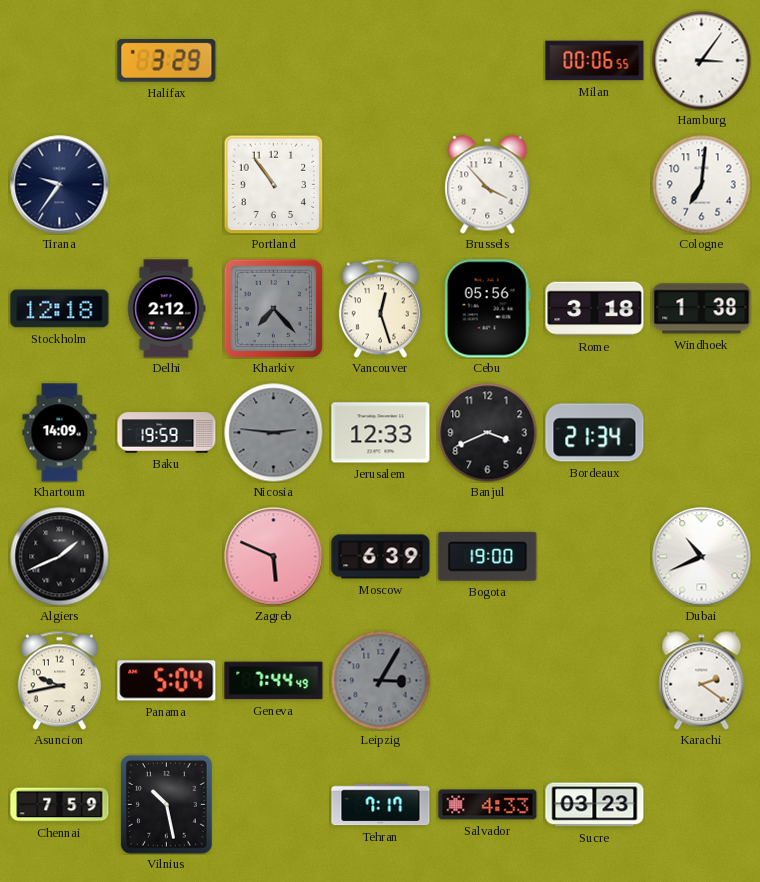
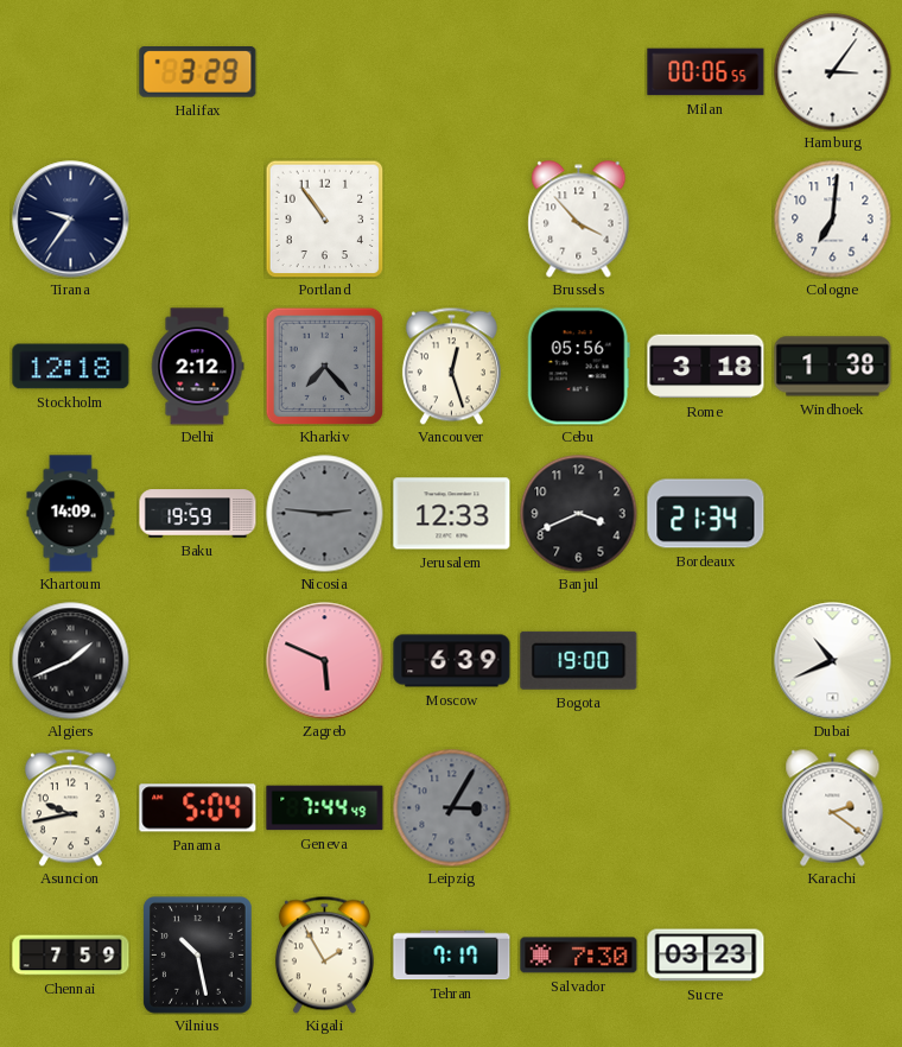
Kigali: none -> 1:55
Salvador: 4:33 -> 7:30
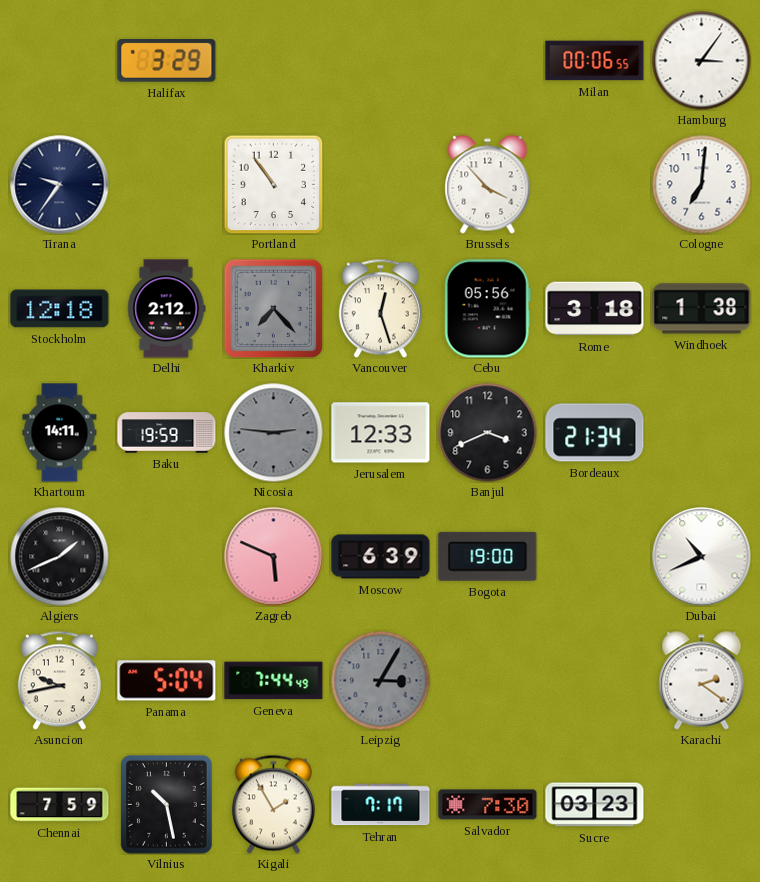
Khartoum: 14:09 -> 14:11
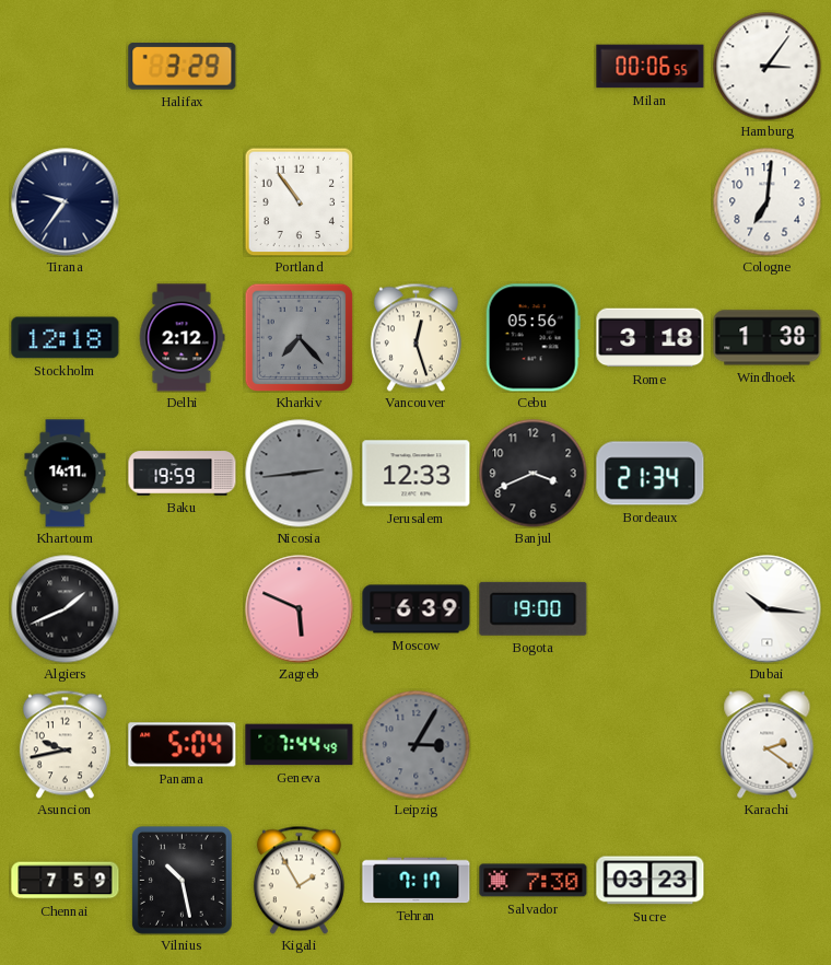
Brussels: 3:53 -> none
Nicosia: 2:46 -> 2:44
Dubai: 10:41 -> 10:16
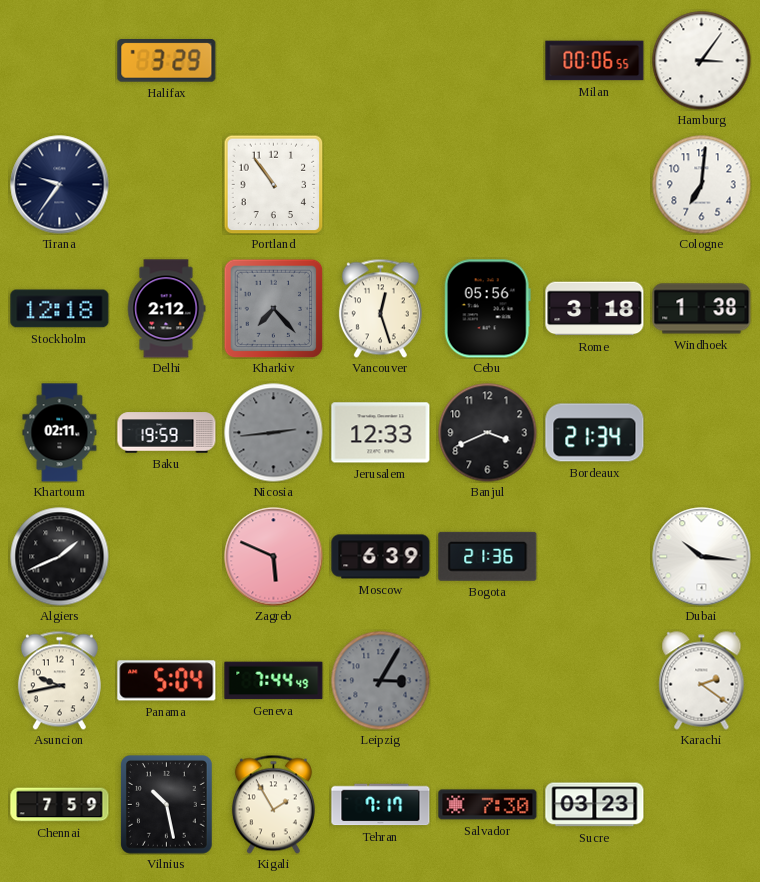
Khartoum: 14:11 -> 02:11
Bogota: 19:00 -> 21:36
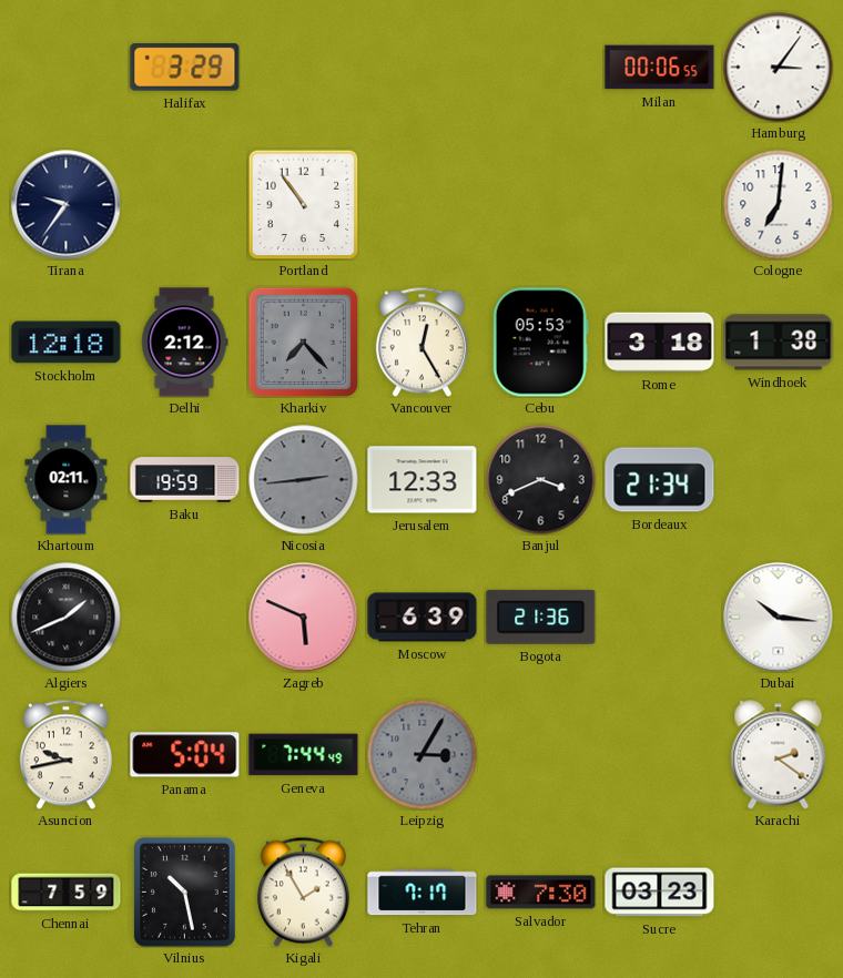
Vancouver: 12:27 -> 12:25
Cebu: 05:56 -> 05:53
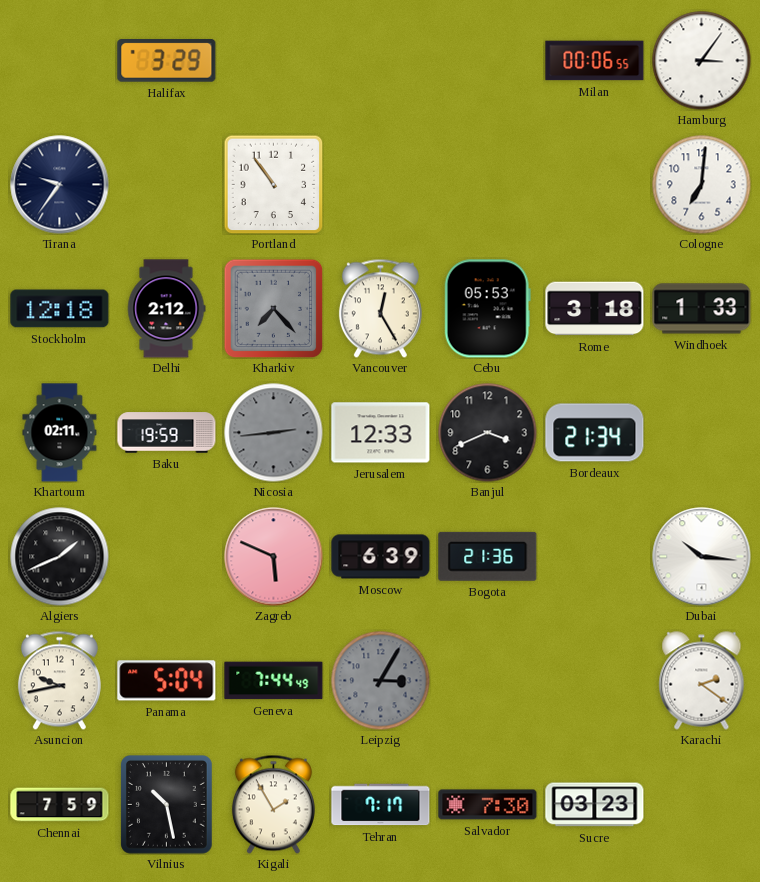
Windhoek: 1:38 -> 1:33
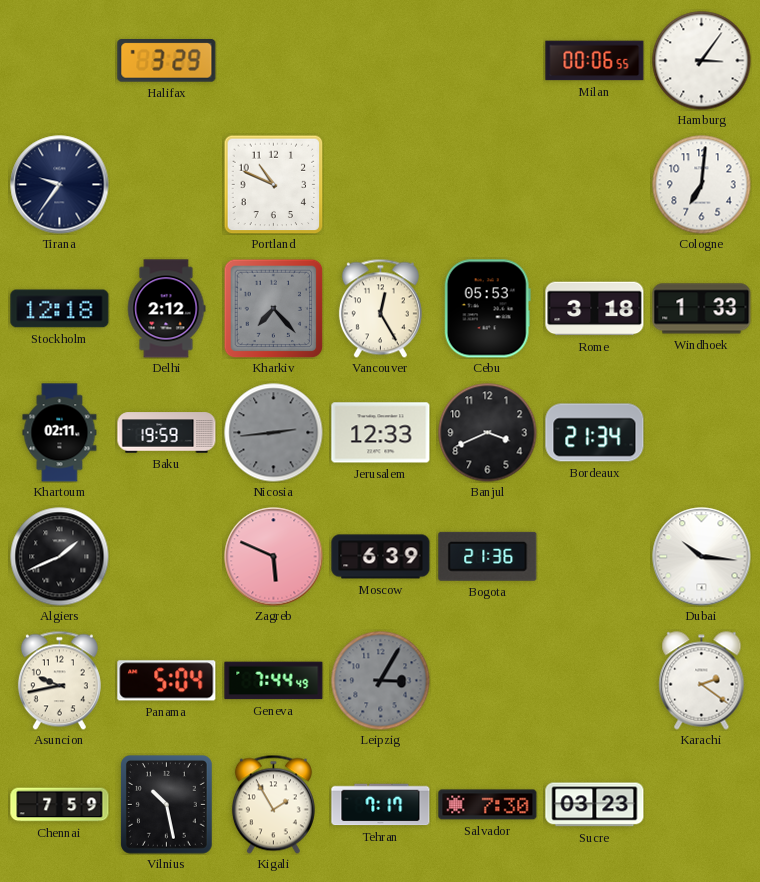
Portland: 10:54 -> 10:49
